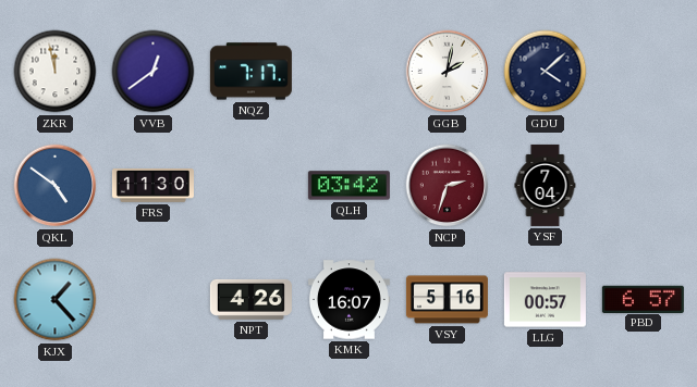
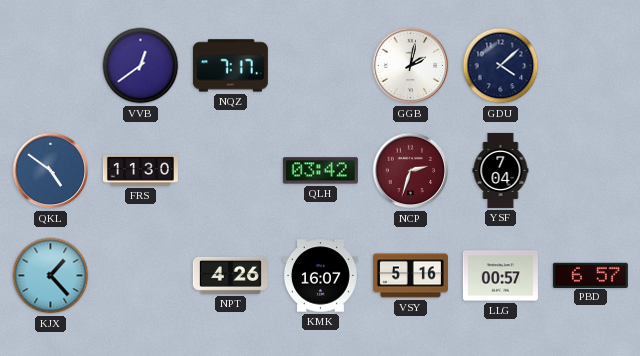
ZKR: 11:58 -> none
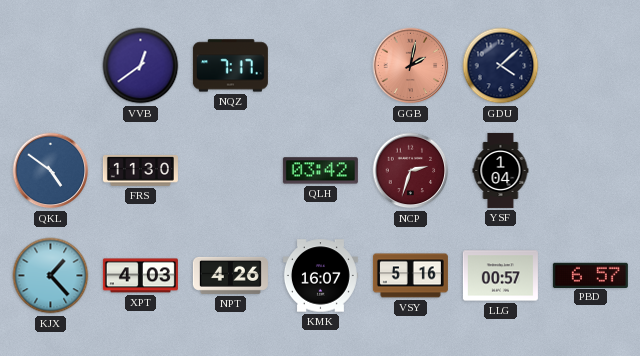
GGB dial: white -> salmon
YSF: 7:04 -> 1:04
XPT: none -> 4:03
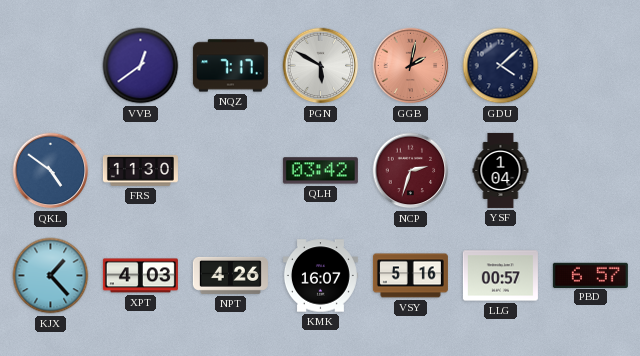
PGN: none -> 5:50
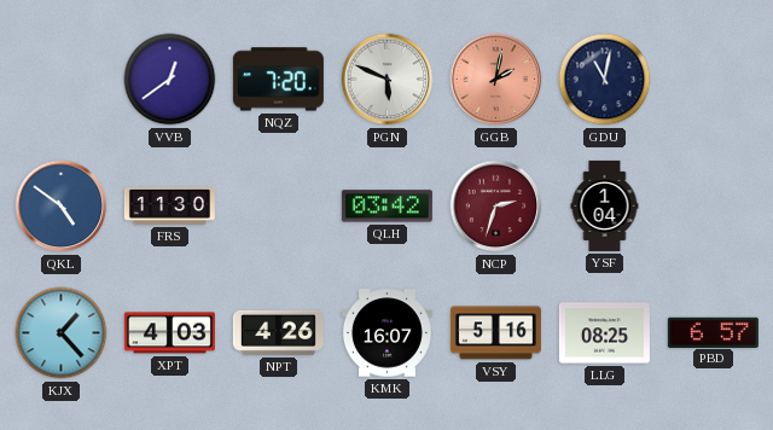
NQZ: 7:17 -> 7:20
PGN: 5:50 -> 5:49
GDU: 4:08 -> 11:02
LLG: 00:57 -> 08:25
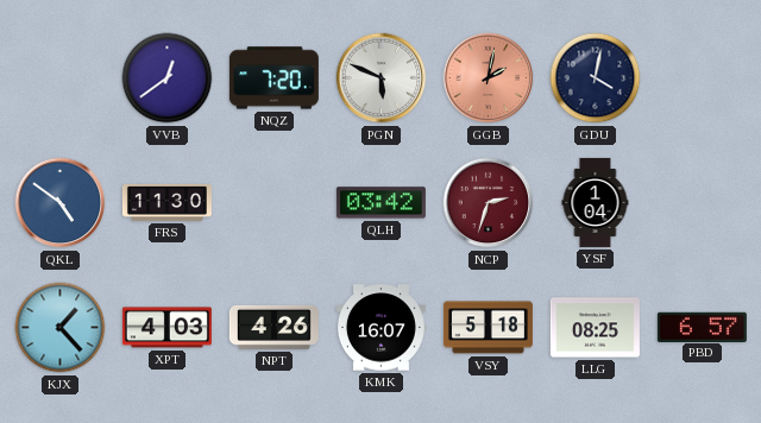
GDU: 11:02 -> 4:02
VSY: 5:16 -> 5:18
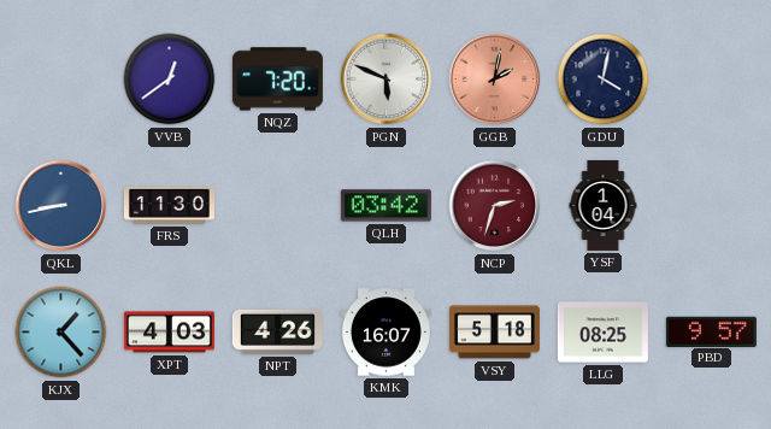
QKL: 4:51 -> 8:43
PBD: 6:57 -> 9:57
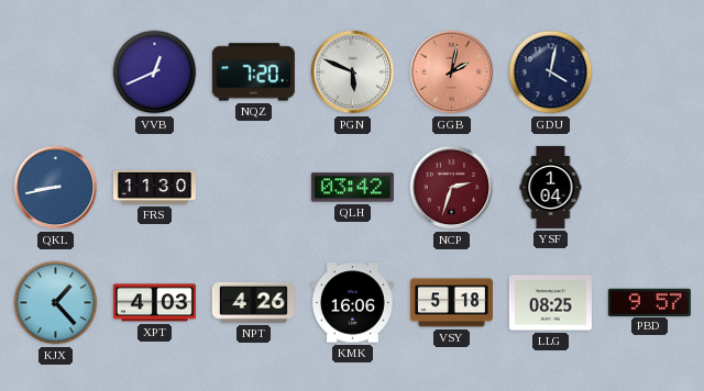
VVB: 12:39 -> 12:41
KMK: 16:07 -> 16:06
